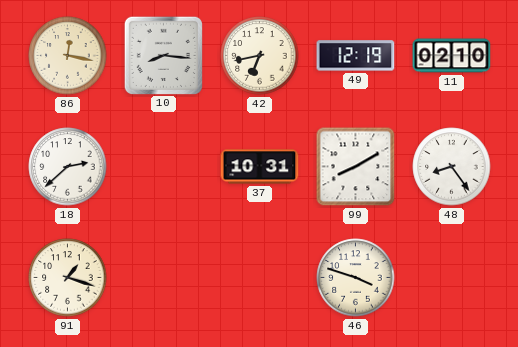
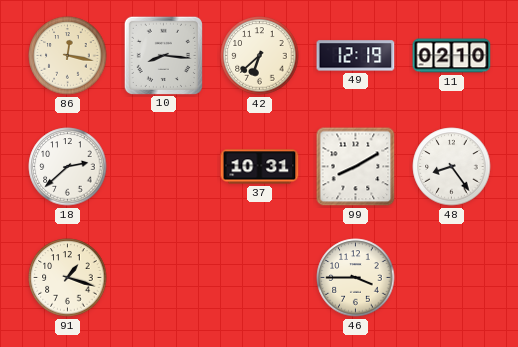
42: 6:43 -> 6:38
46: 3:48 -> 3:45
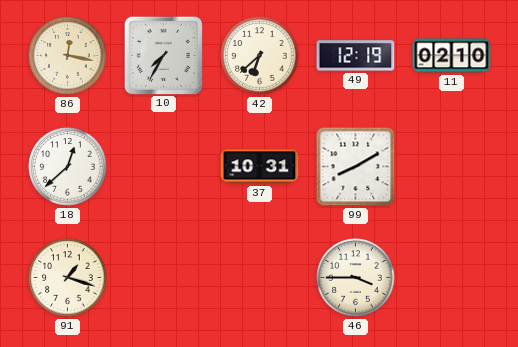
10: 8:16 -> 7:35
18: 2:38 -> 12:38
48: 8:24 -> none
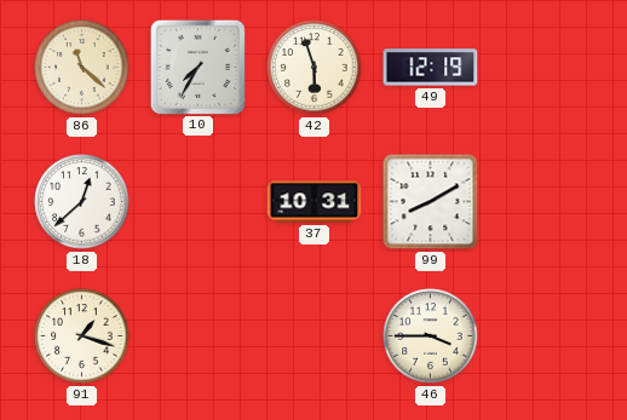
86: 12:17 -> 11:22
42: 6:38 -> 5:57
11: 02:10 -> none
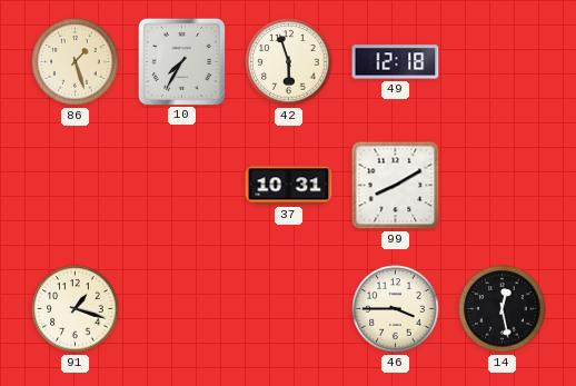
86: 11:22 -> 1:27
49: 12:19 -> 12:18
18: 12:38 -> none
14: none -> 12:28
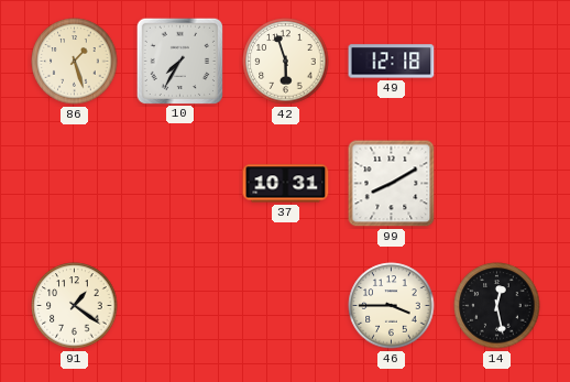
91: 1:18 -> 1:21
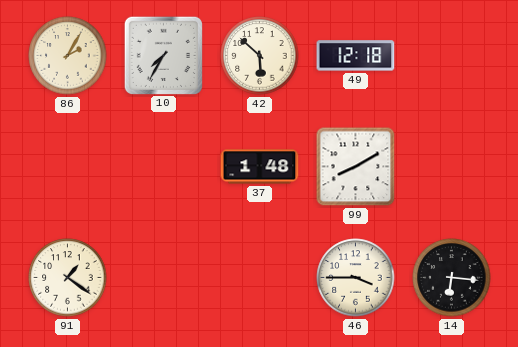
86: 1:27 -> 2:05
42: 5:57 -> 5:52
37: 10:31 -> 1:48
14: 12:28 -> 6:16
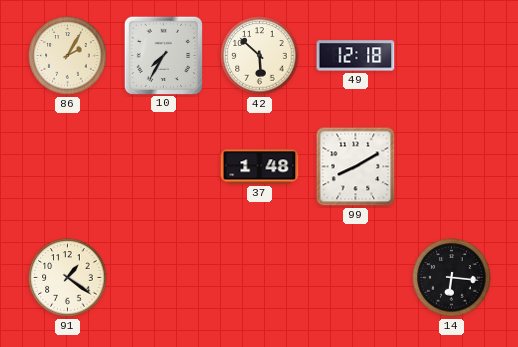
46: 3:45 -> none
